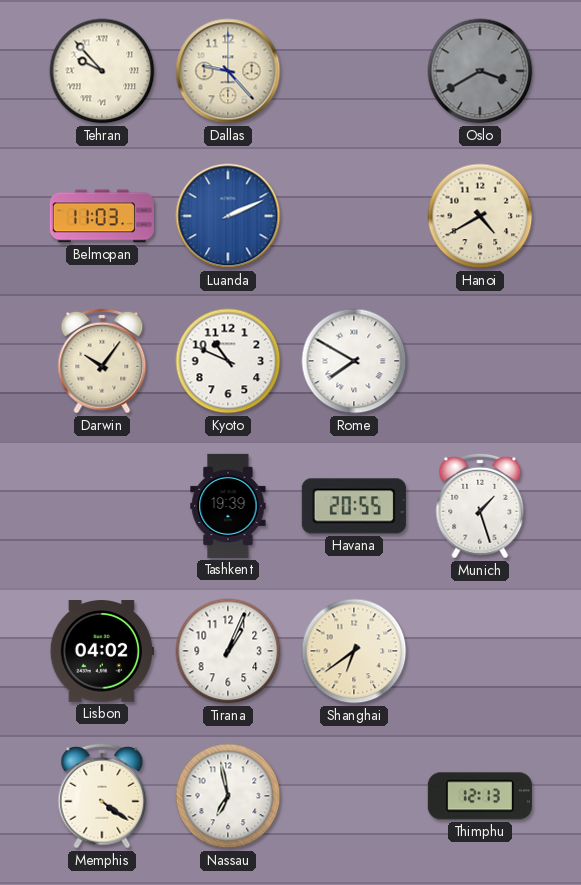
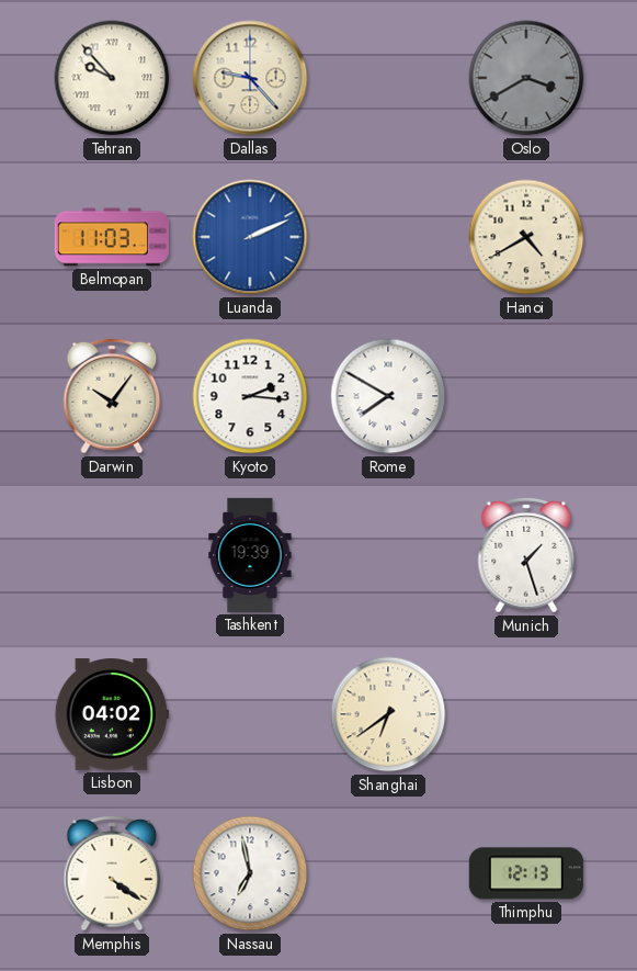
Kyoto: 10:49 -> 2:16
Havana: 20:55 -> none
Tirana: 1:04 -> none
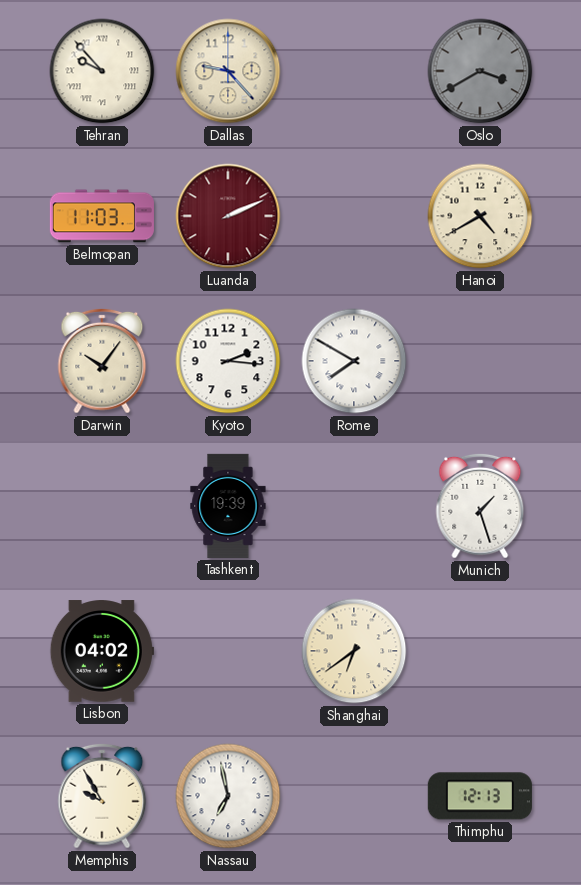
Luanda dial: blue -> burgundy
Memphis: 4:21 -> 9:55
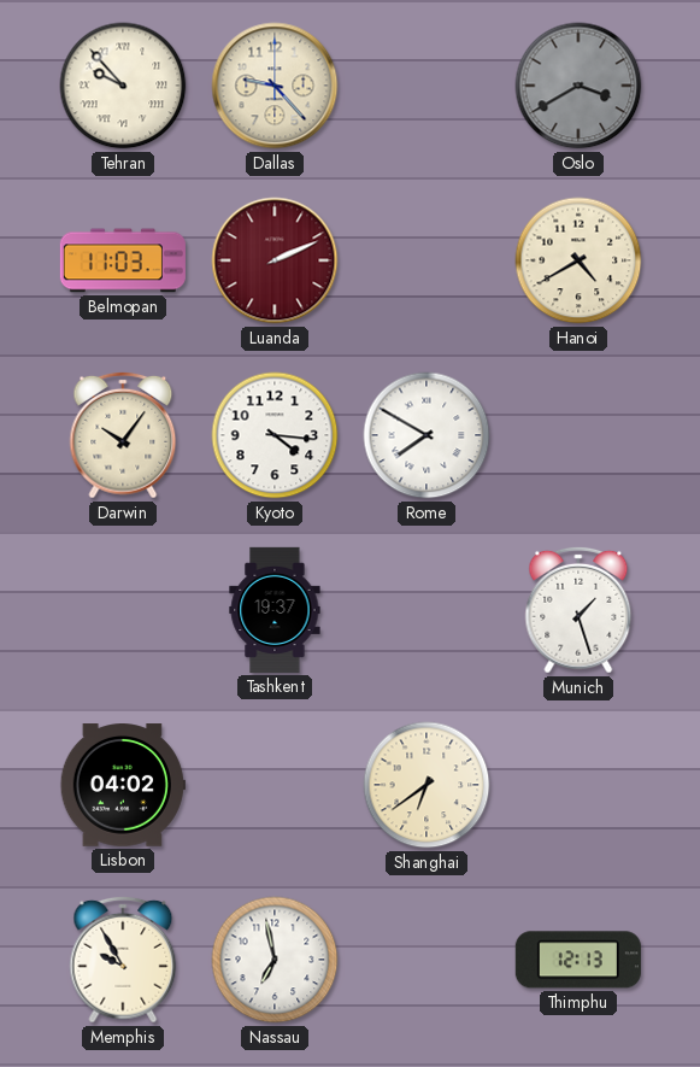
Kyoto: 2:16 -> 4:16
Tashkent: 19:39 -> 19:37
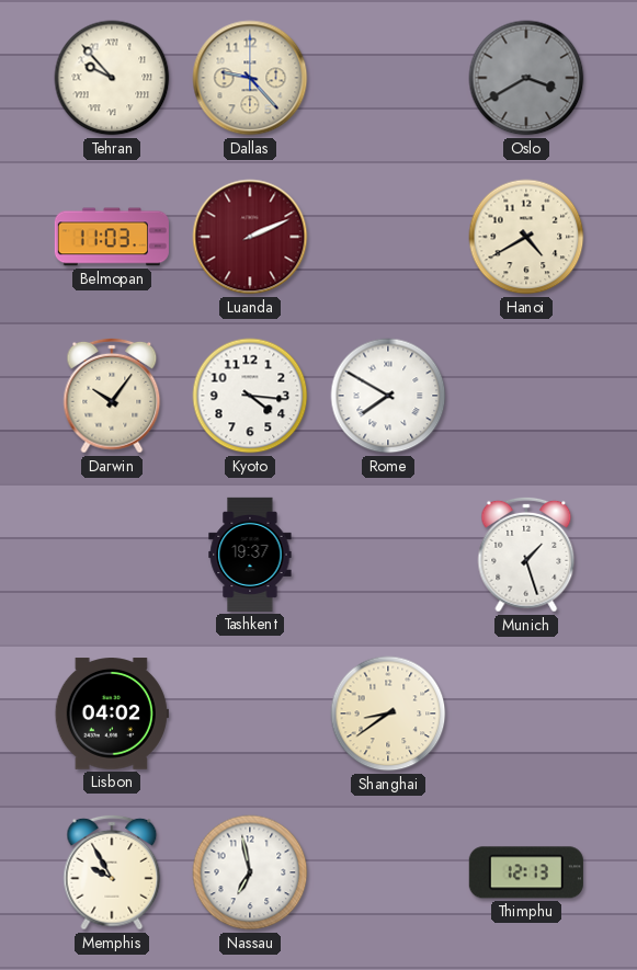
Shanghai: 6:39 -> 8:39
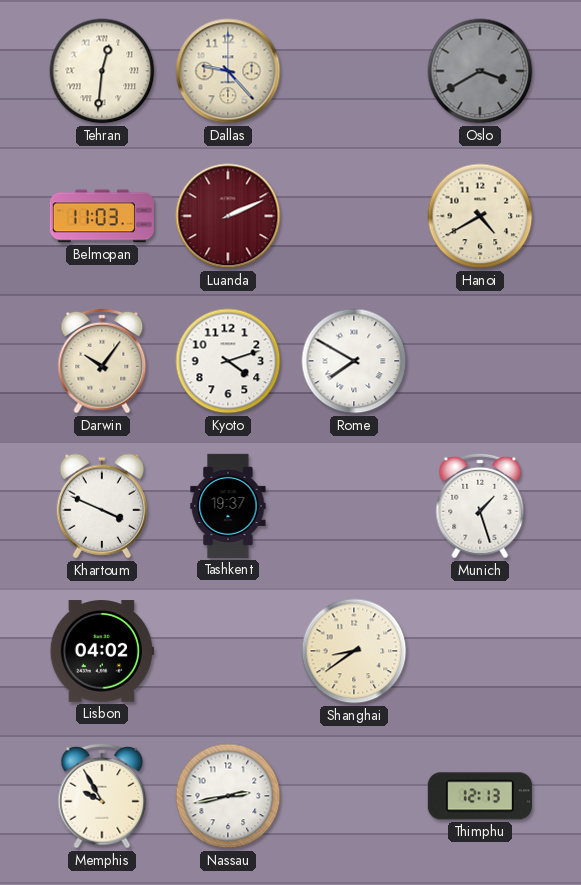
Tehran: 9:53 -> 12:31
Kyoto: 4:16 -> 4:12
Khartoum: none -> 3:49
Nassau: 6:58 -> 2:43
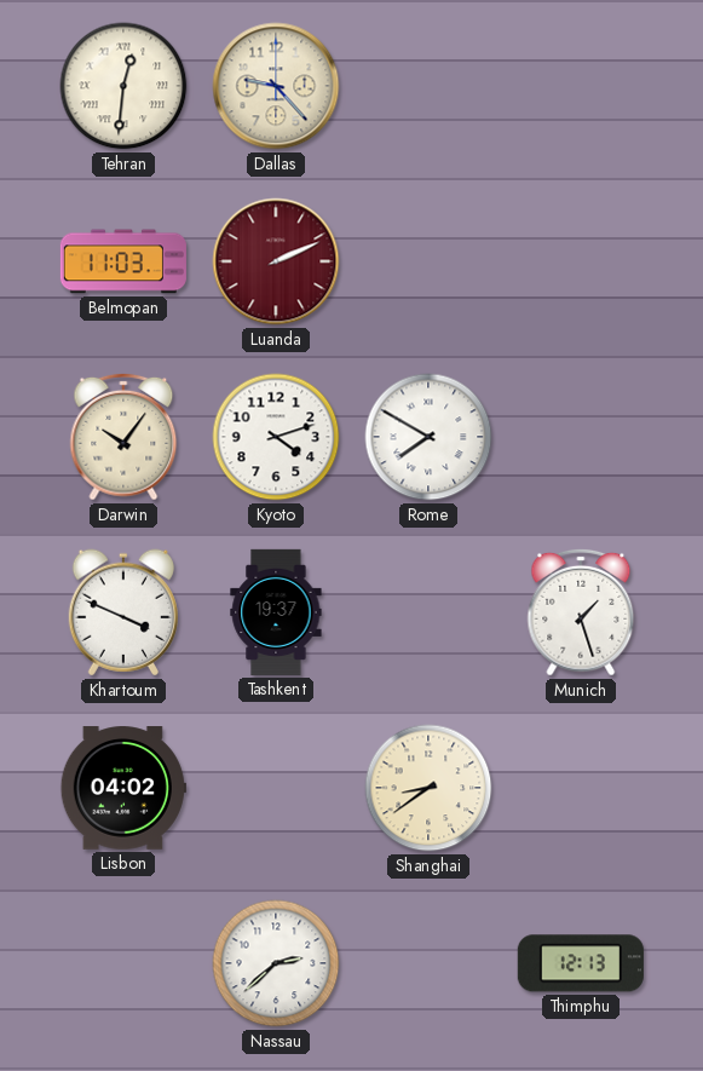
Oslo: 3:40 -> none
Hanoi: 4:40 -> none
Memphis: 9:55 -> none
Nassau: 2:43 -> 2:38
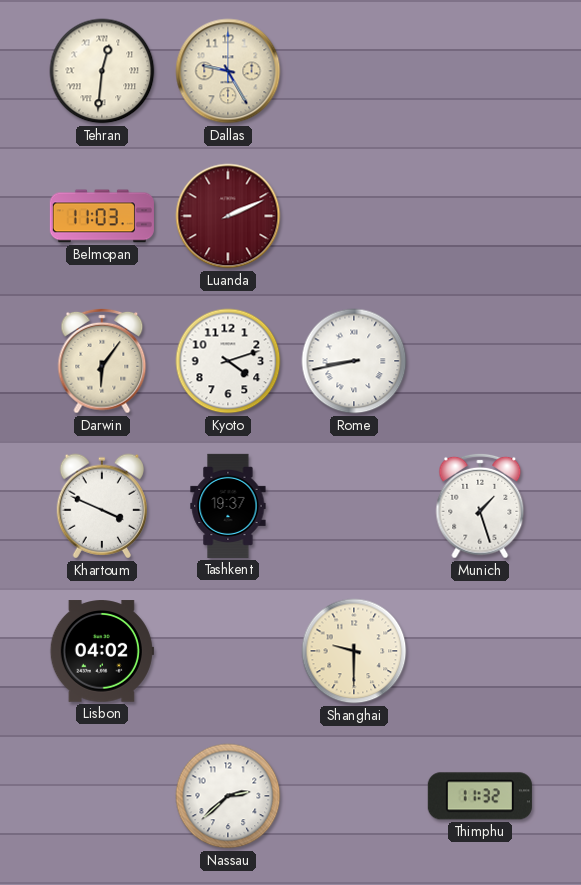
Dallas: 9:23 -> 9:25
Darwin: 10:06 -> 6:06
Rome: 7:50 -> 8:43
Shanghai: 8:39 -> 9:30
Thimphu: 12:13 -> 11:32
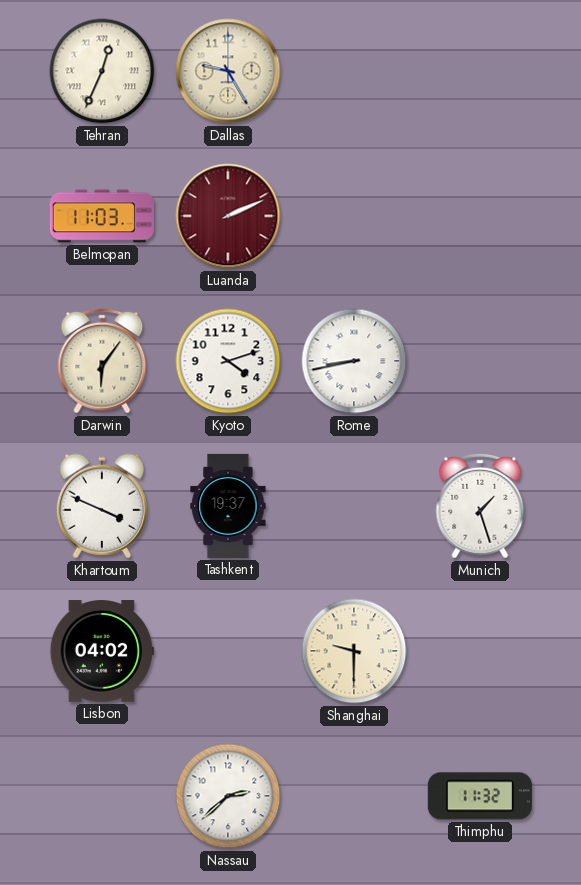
Tehran: 12:31 -> 12:34
